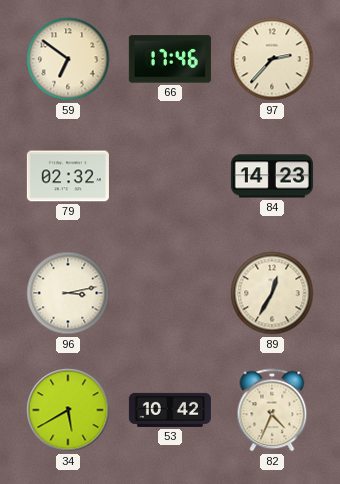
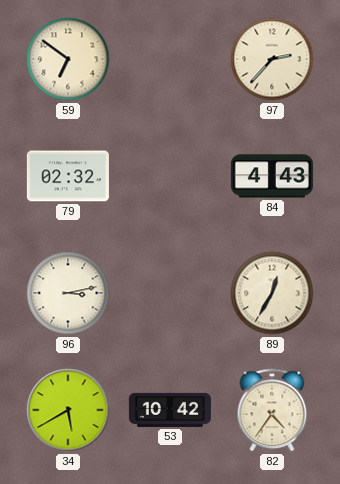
66: 17:46 -> none
84: 14:23 -> 4:43
82: 4:34 -> 4:36
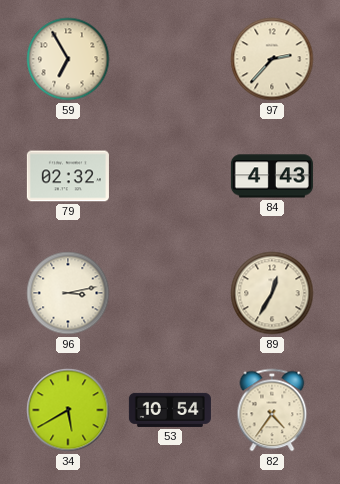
59: 6:51 -> 6:55
53: 10:42 -> 10:54
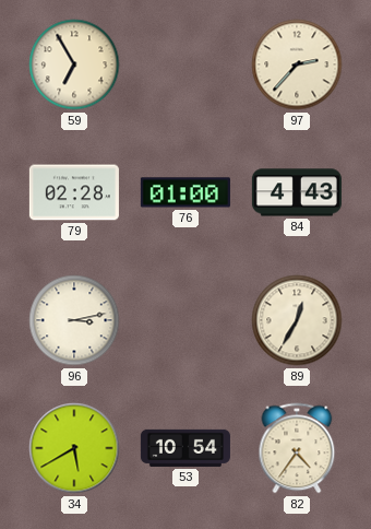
79: 02:32 -> 02:28
76: none -> 01:00
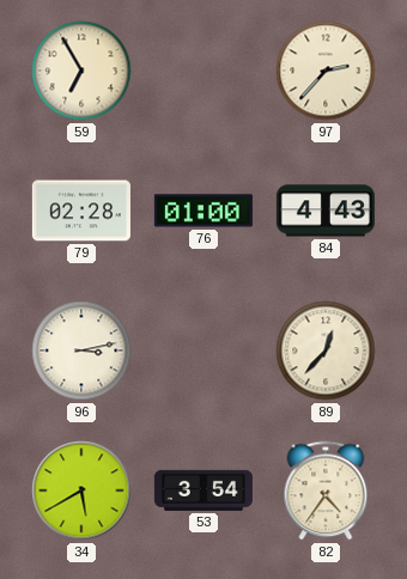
89: 12:35 -> 12:37
53: 10:54 -> 3:54
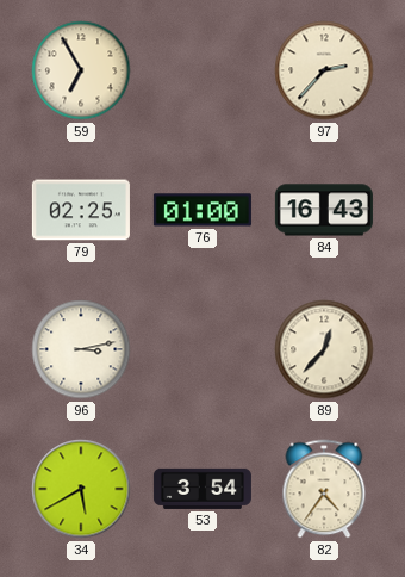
79: 02:28 -> 02:25
84: 4:43 -> 16:43
